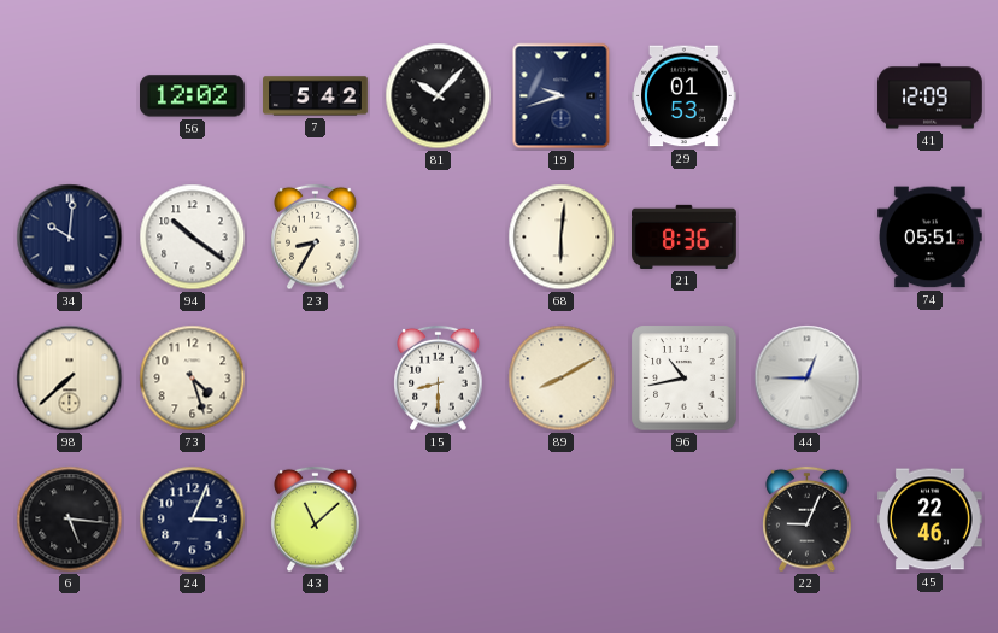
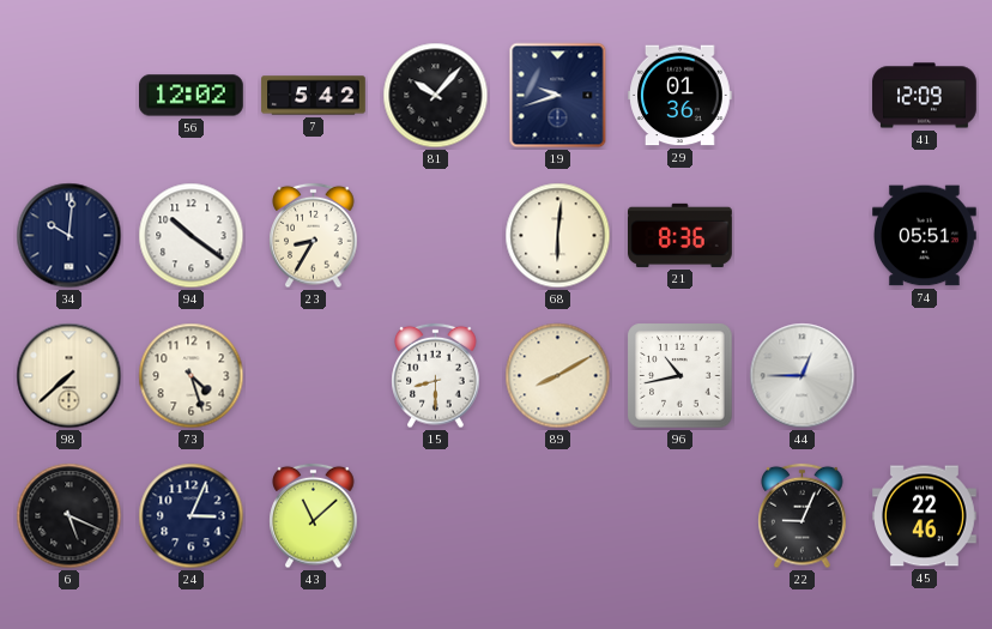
29: 01:53 -> 01:36
6: 5:16 -> 5:19
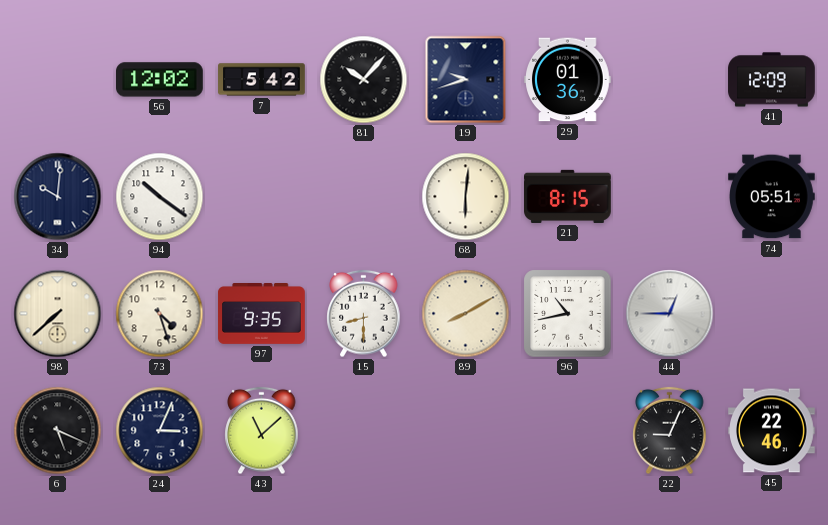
23: 8:35 -> none
21: 8:36 -> 8:15
97: none -> 9:35
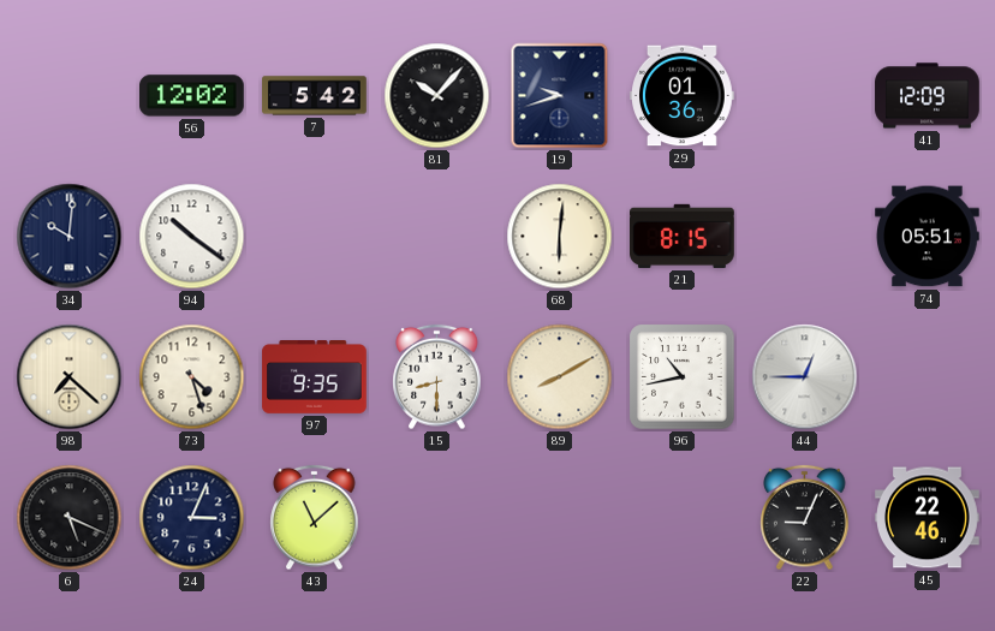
98: 7:38 -> 7:22
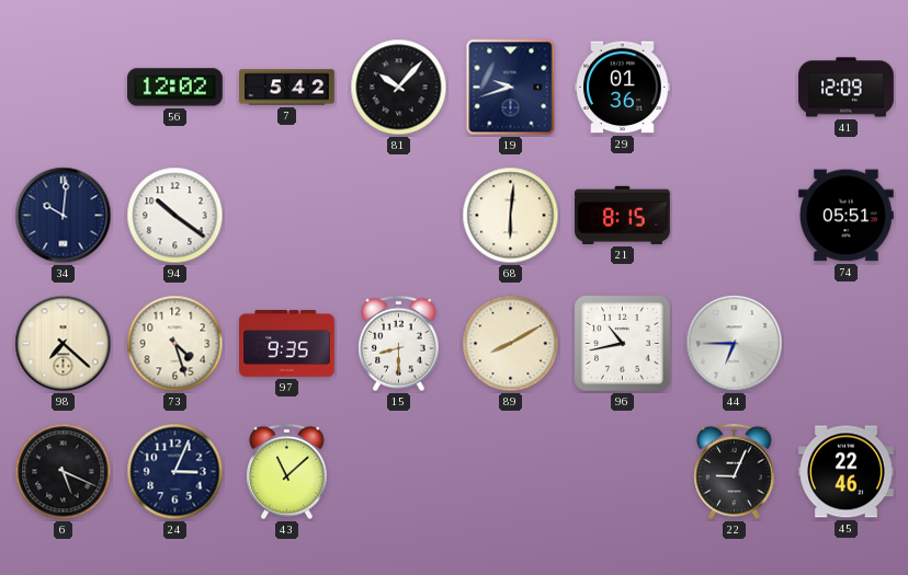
44: 12:45 -> 6:45
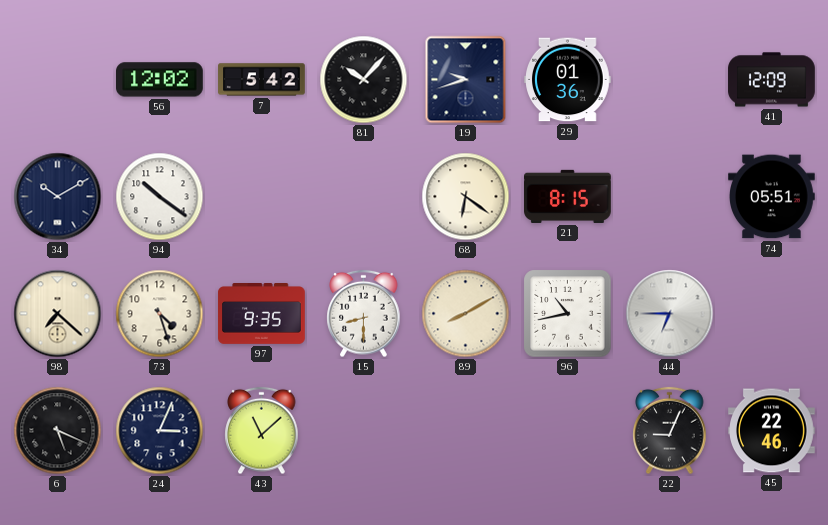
34: 10:01 -> 10:10
68: 6:01 -> 6:21
